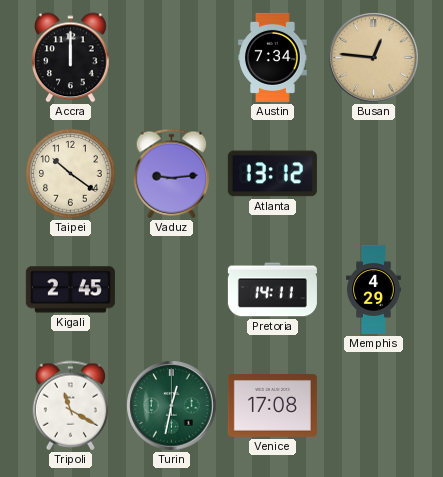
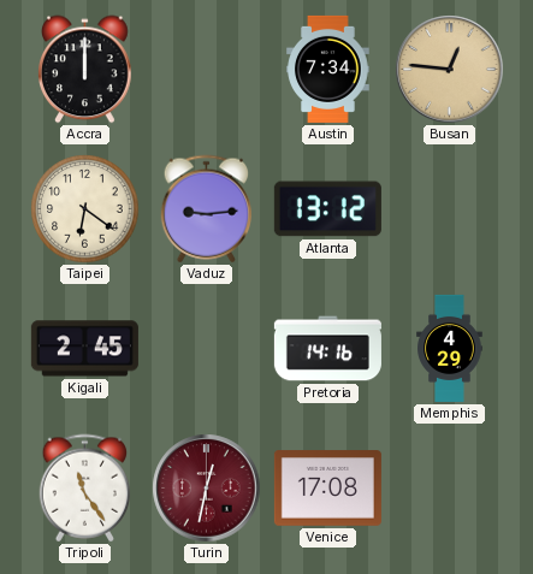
Taipei: 10:21 -> 6:21
Pretoria: 14:11 -> 14:16
Tripoli: 11:20 -> 11:24
Turin dial: green -> burgundy
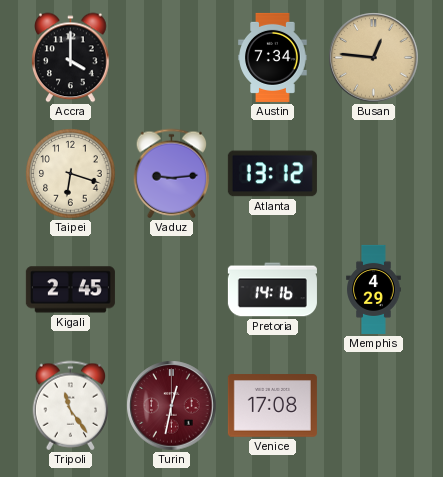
Accra: 12:00 -> 4:00
Taipei: 6:21 -> 6:18
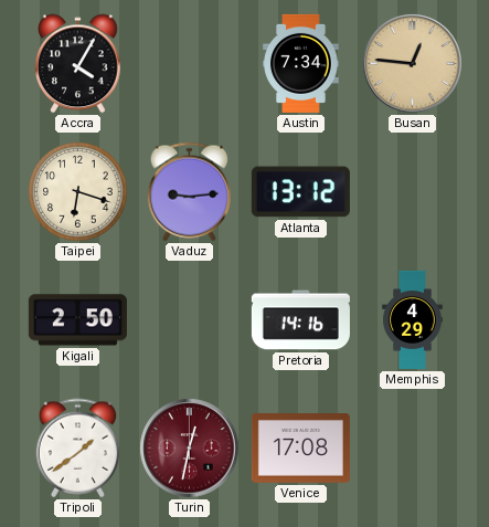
Accra: 4:00 -> 4:05
Kigali: 2:45 -> 2:50
Tripoli: 11:24 -> 1:39
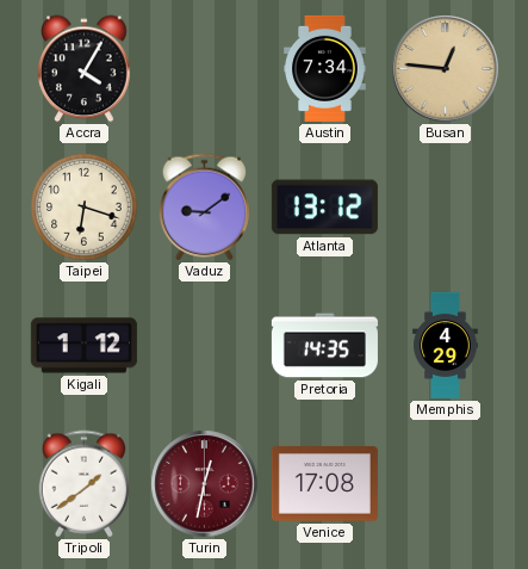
Vaduz: 9:14 -> 9:09
Kigali: 2:50 -> 1:12
Pretoria: 14:16 -> 14:35
